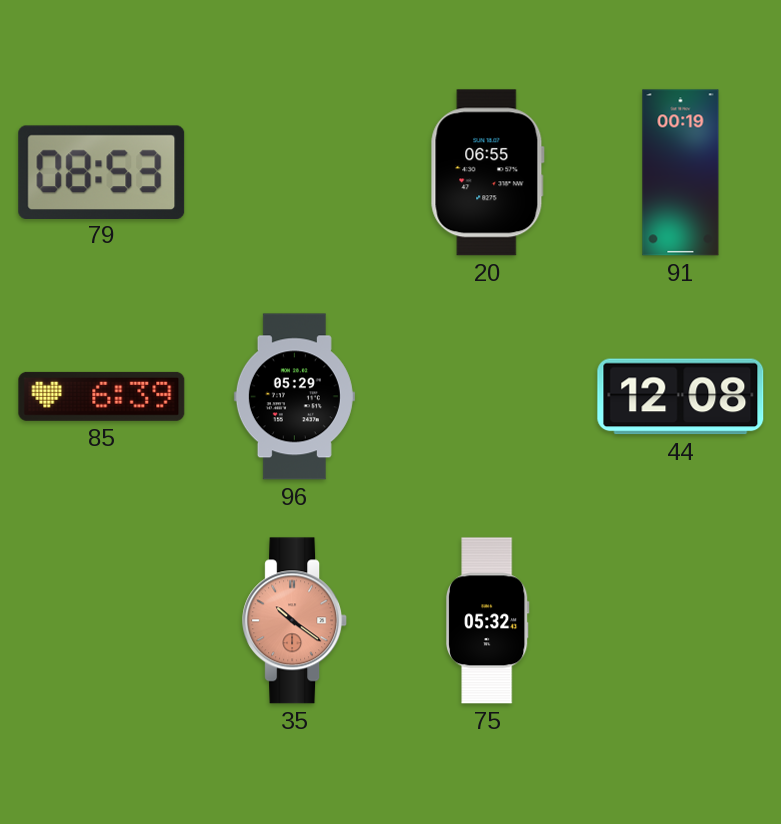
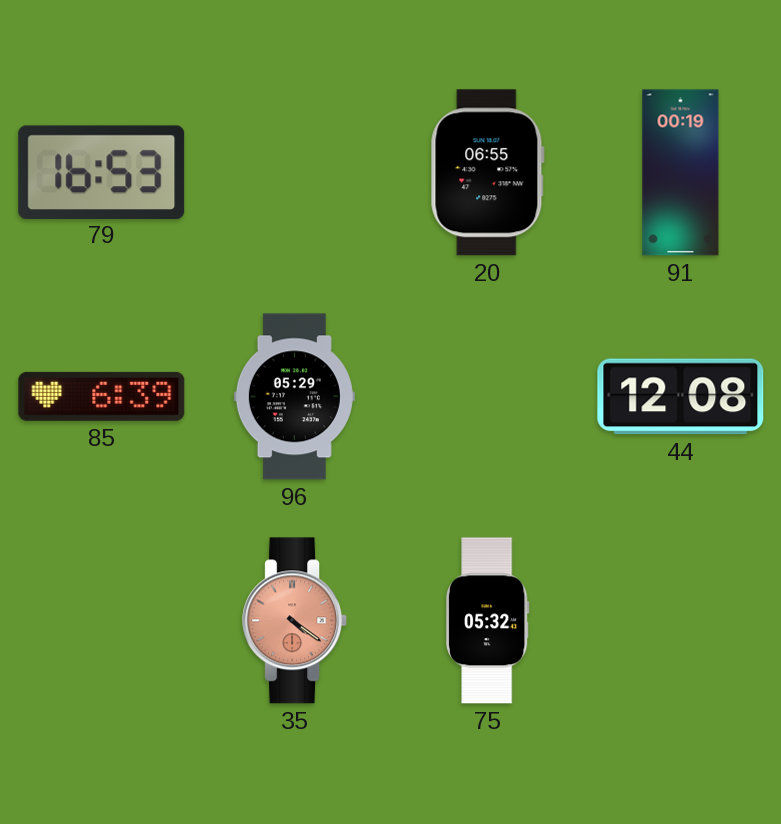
79: 08:53 -> 16:53
35: 10:21 -> 4:21
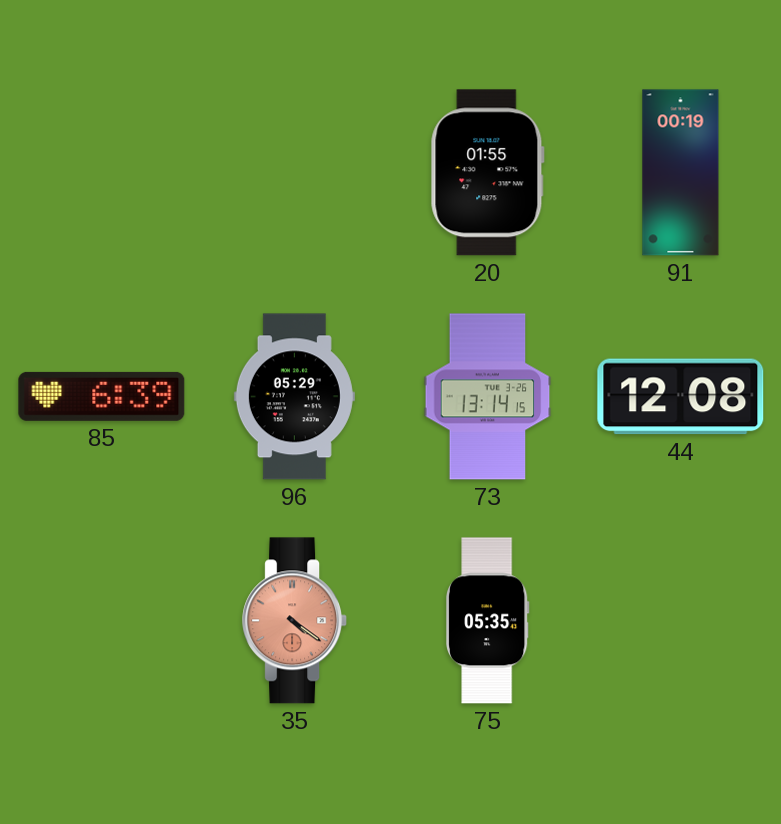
79: 16:53 -> none
20: 06:55 -> 01:55
73: none -> 13:14
75: 05:32 -> 05:35
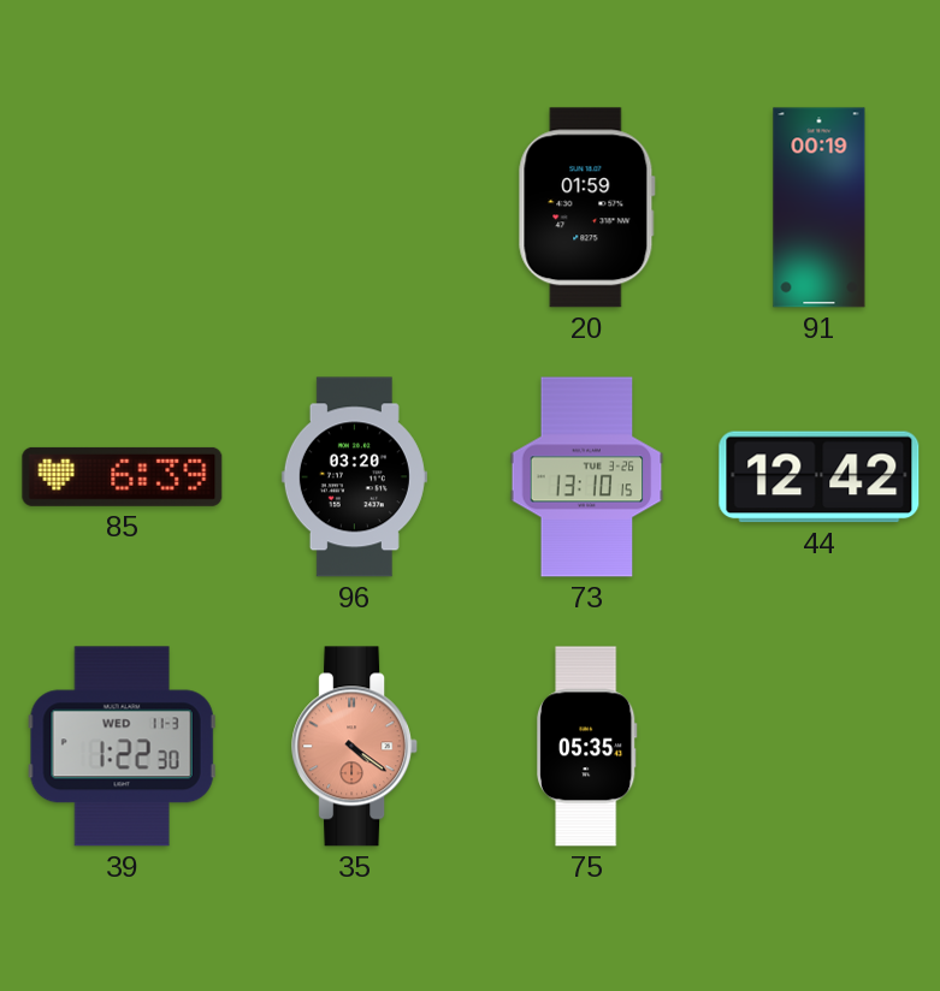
20: 01:55 -> 01:59
96: 05:29 -> 03:20
73: 13:14 -> 13:10
44: 12:08 -> 12:42
39: none -> 1:22
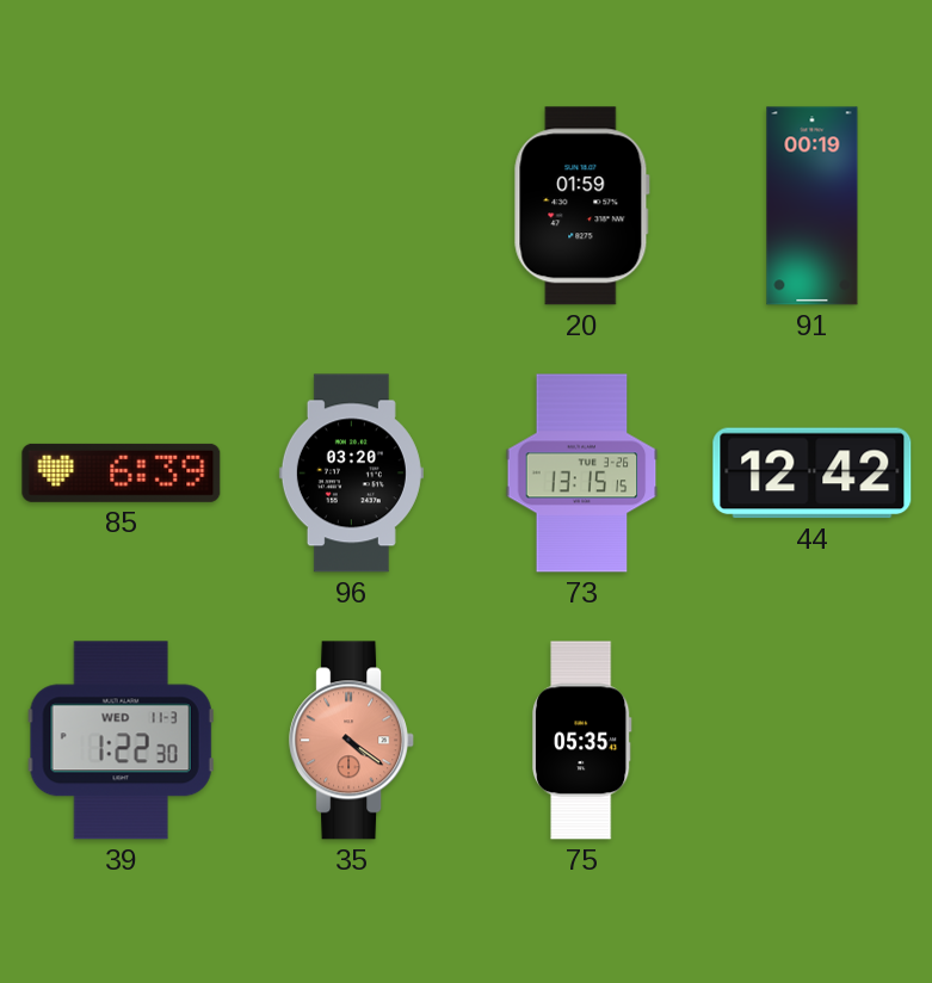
73: 13:10 -> 13:15
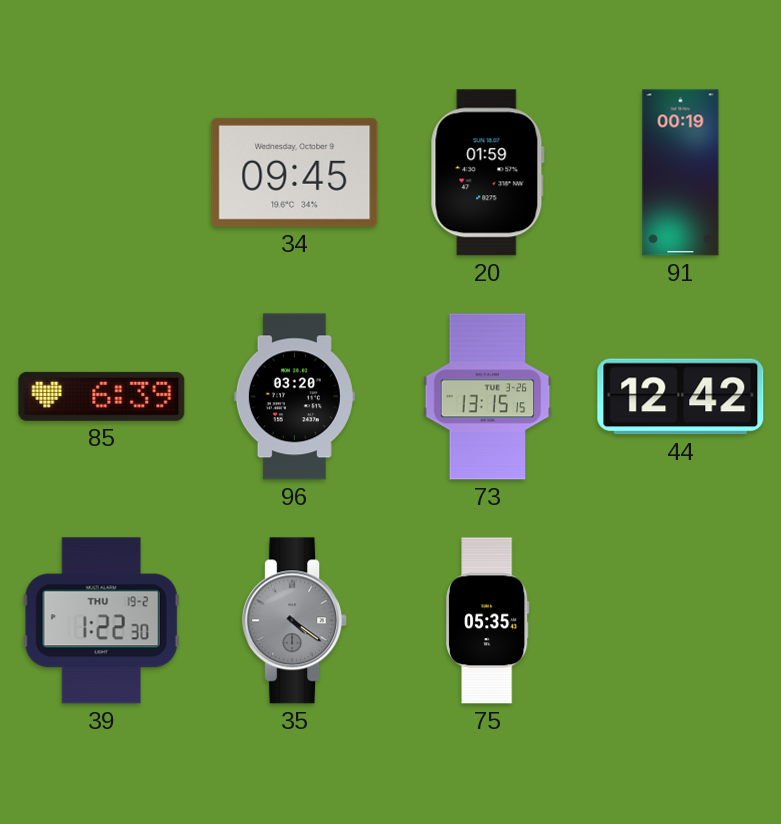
34: none -> 09:45
39 date: WED 11-3 -> THU 19-2
35 dial: salmon -> grey
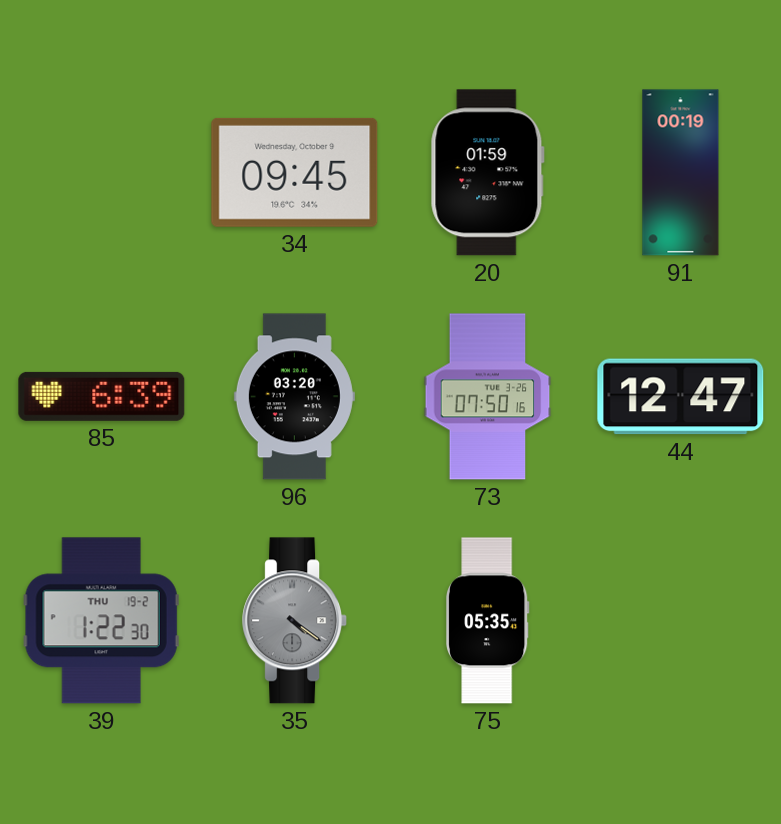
73: 13:15 -> 07:50
44: 12:42 -> 12:47
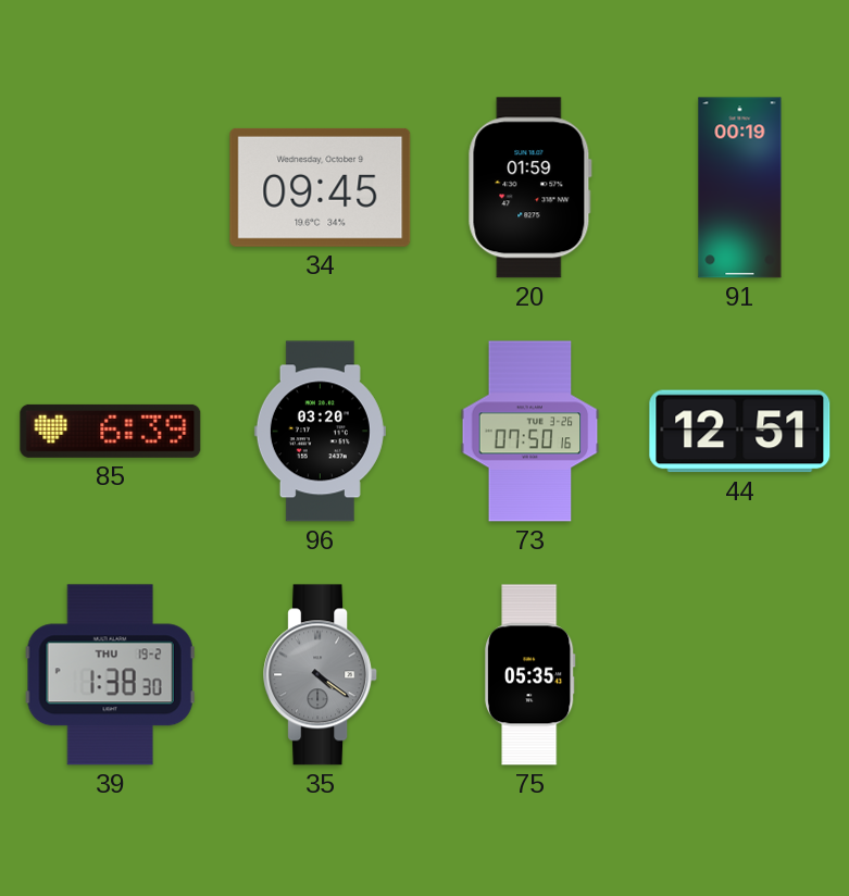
44: 12:47 -> 12:51
39: 1:22 -> 1:38
